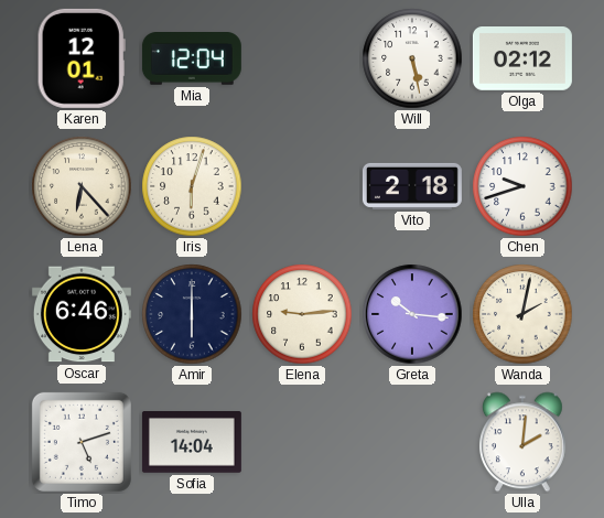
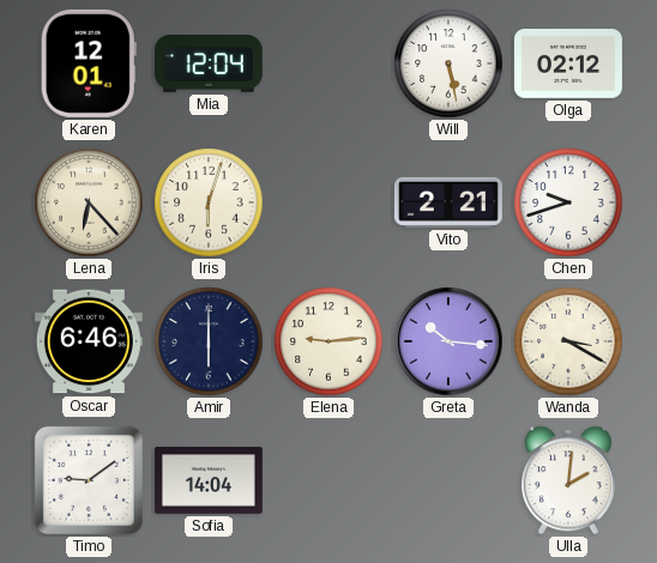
Vito: 2:18 -> 2:21
Wanda: 2:02 -> 3:20
Timo: 5:12 -> 9:09
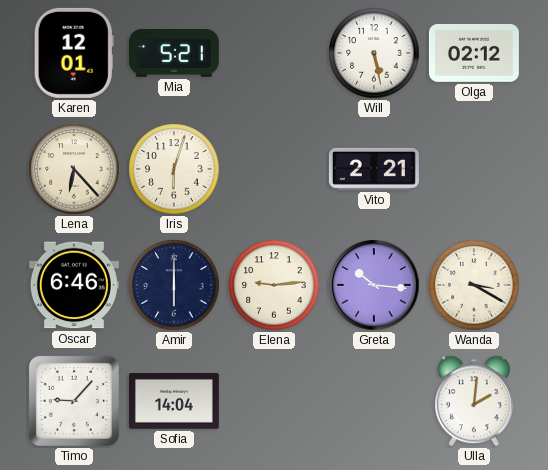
Mia: 12:04 -> 5:21
Chen: 9:42 -> none
Timo: 9:09 -> 9:07
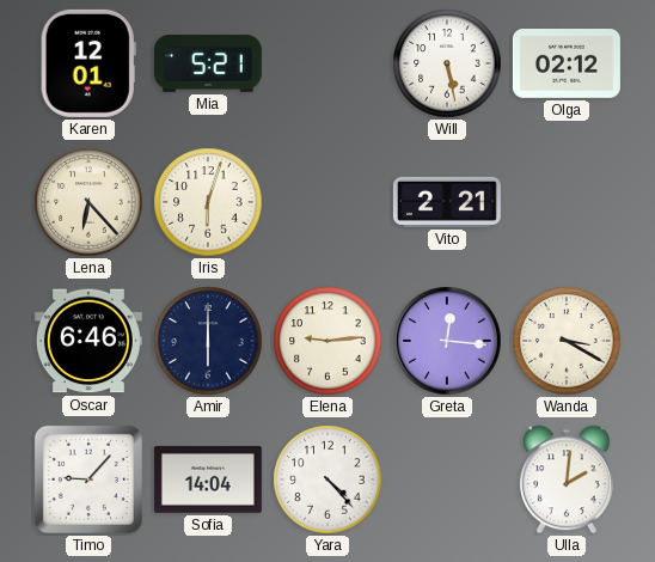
Greta: 10:16 -> 12:16
Yara: none -> 4:23
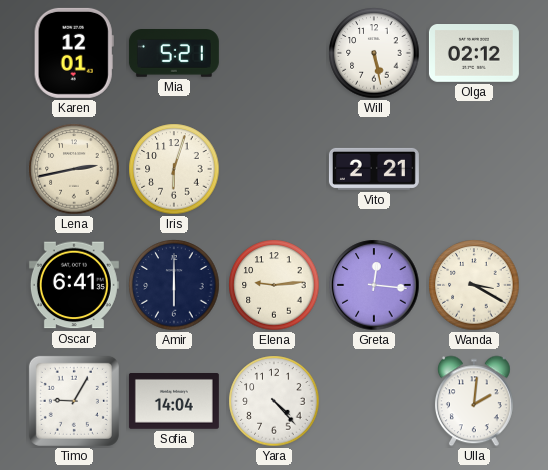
Lena: 6:23 -> 2:43
Oscar: 6:46 -> 6:41
Timo: 9:07 -> 9:05
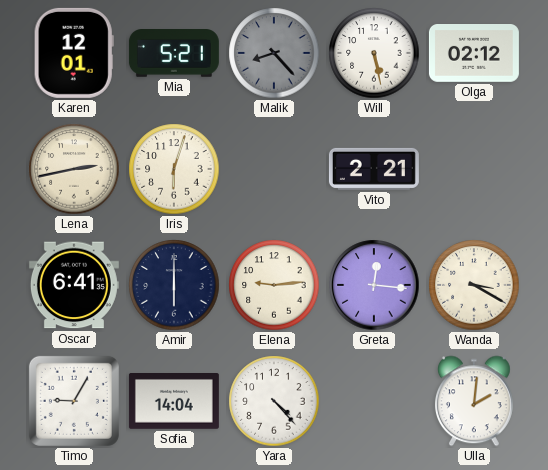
Malik: none -> 8:23
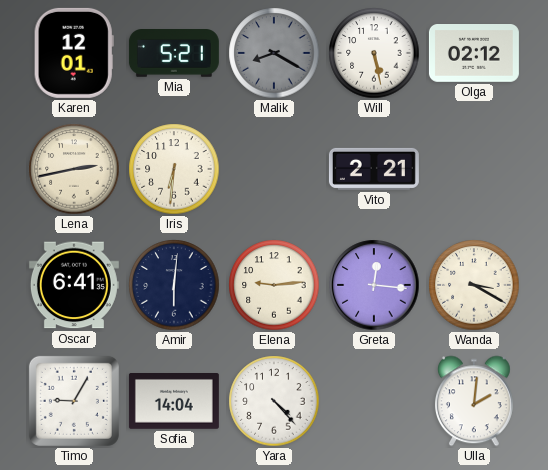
Malik: 8:23 -> 8:20
Iris: 6:03 -> 6:31
Amir: 6:00 -> 6:01
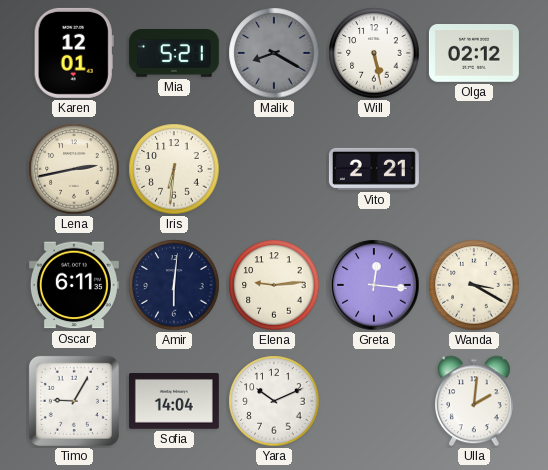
Oscar: 6:41 -> 6:11
Yara: 4:23 -> 10:11
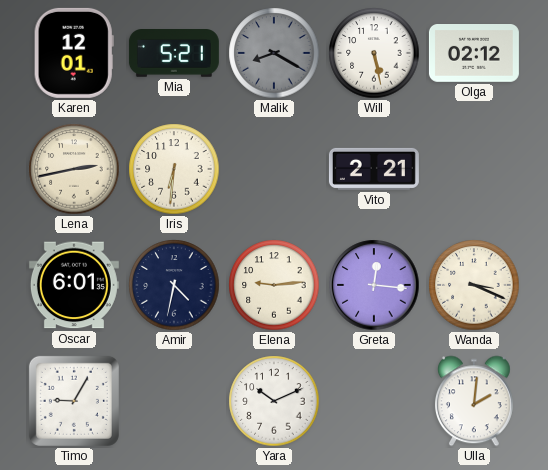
Oscar: 6:11 -> 6:01
Amir: 6:01 -> 4:32
Wanda: 3:20 -> 3:19
Sofia: 14:04 -> none
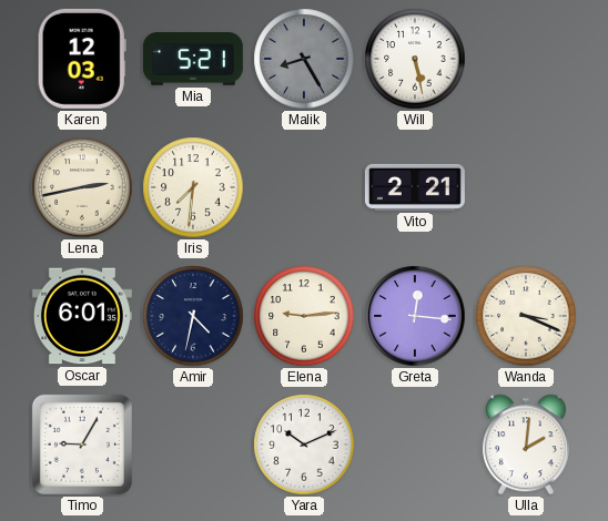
Karen: 12:01 -> 12:03
Malik: 8:20 -> 8:25
Olga: 02:12 -> none
Iris: 6:31 -> 7:31
